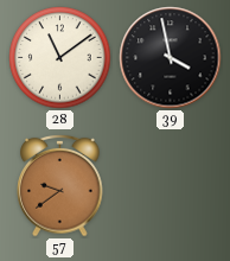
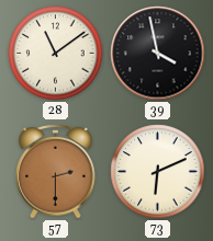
57: 9:39 -> 2:30
73: none -> 6:11
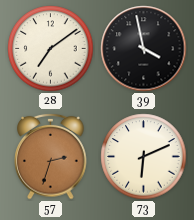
28: 11:09 -> 7:09
57: 2:30 -> 2:33
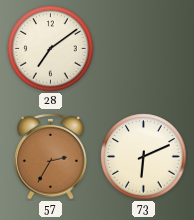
39: 3:58 -> none
57: 2:33 -> 2:35
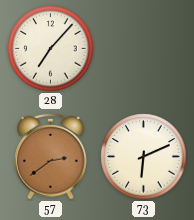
28: 7:09 -> 7:07
57: 2:35 -> 2:39
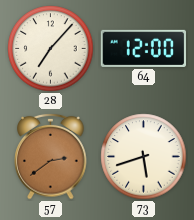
64: none -> 12:00
73: 6:11 -> 5:42
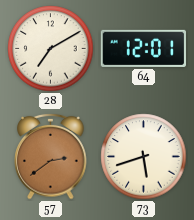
28: 7:07 -> 7:10
64: 12:00 -> 12:01
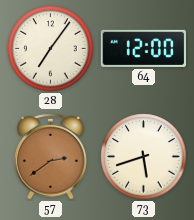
28: 7:10 -> 7:06
64: 12:01 -> 12:00
